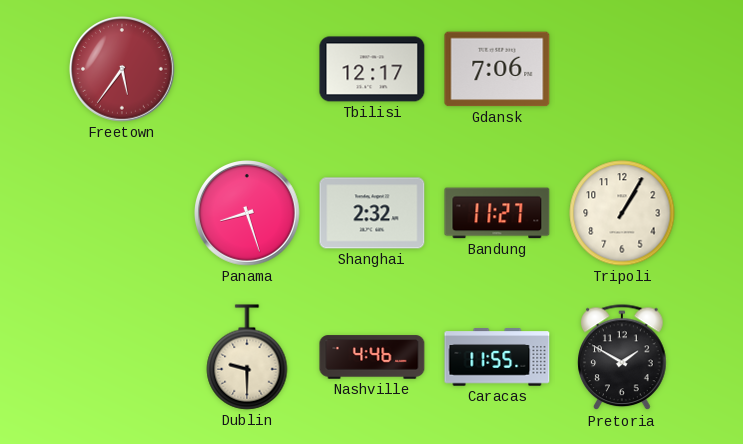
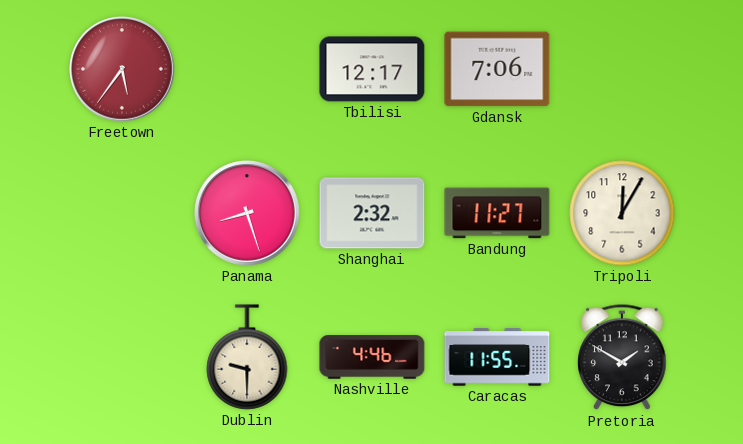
Tripoli: 1:05 -> 12:05
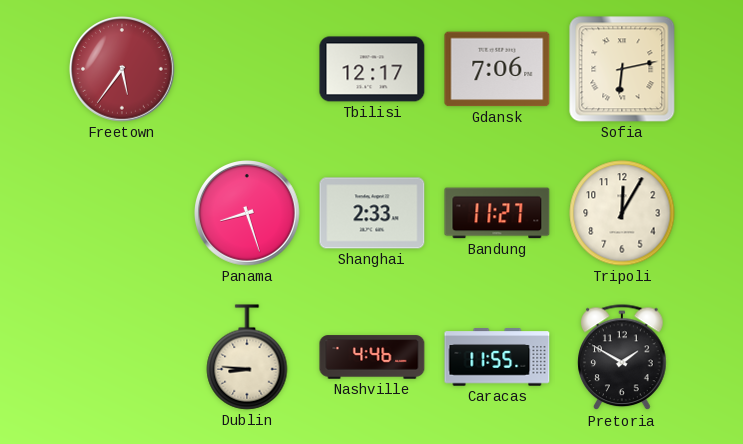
Sofia: none -> 6:13
Shanghai: 2:32 -> 2:33
Dublin: 9:30 -> 8:46
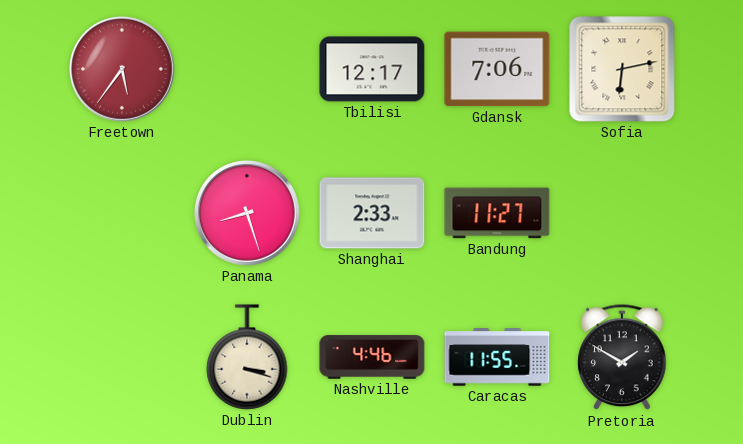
Tripoli: 12:05 -> none
Dublin: 8:46 -> 3:18
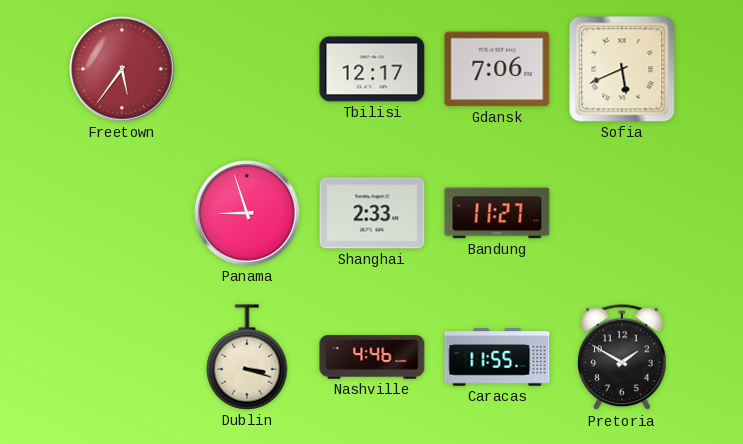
Sofia: 6:13 -> 5:41
Panama: 8:27 -> 8:57
